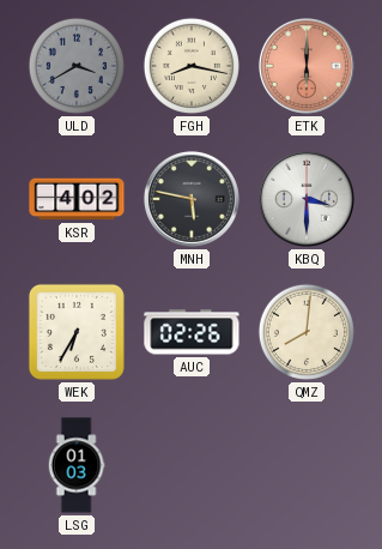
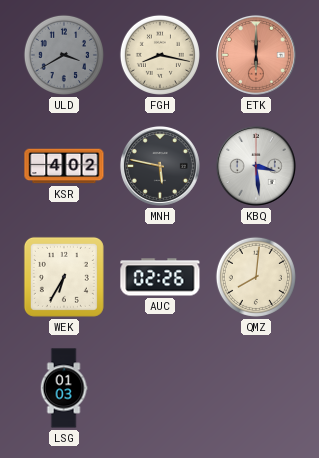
KBQ: 3:30 -> 3:29
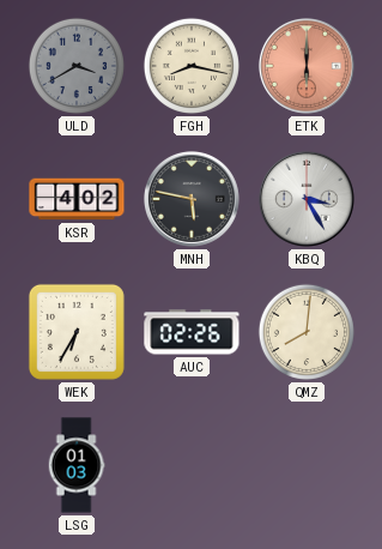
KBQ: 3:29 -> 3:25
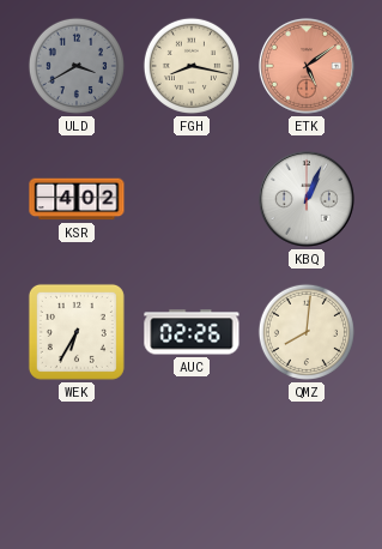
ETK: 6:00 -> 5:09
MNH: 5:47 -> none
KBQ: 3:25 -> 1:04
LSG: 01:03 -> none
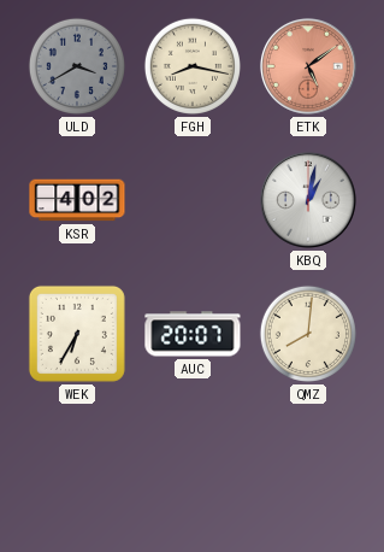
KBQ: 1:04 -> 1:02
AUC: 02:26 -> 20:07
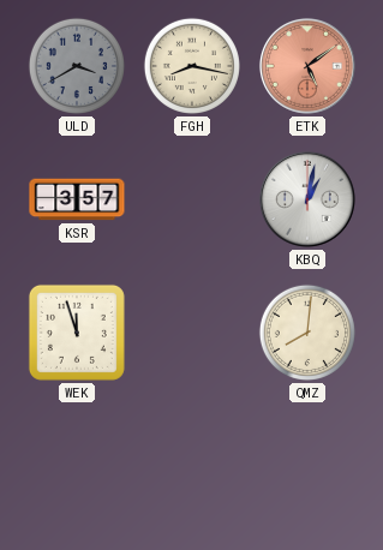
KSR: 4:02 -> 3:57
WEK: 6:35 -> 11:57
AUC: 20:07 -> none
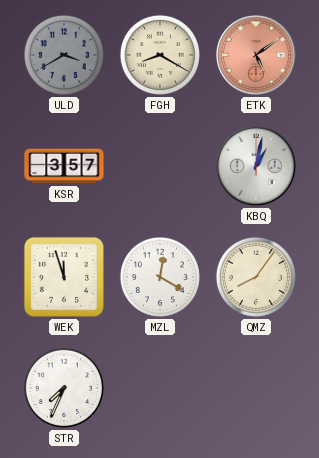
FGH: 8:17 -> 8:20
MZL: none -> 12:20
QMZ: 8:01 -> 8:06
STR: none -> 7:34
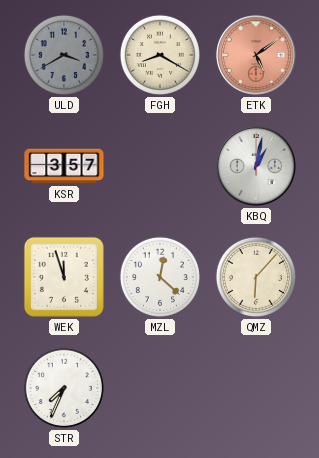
MZL: 12:20 -> 12:22
QMZ: 8:06 -> 6:07
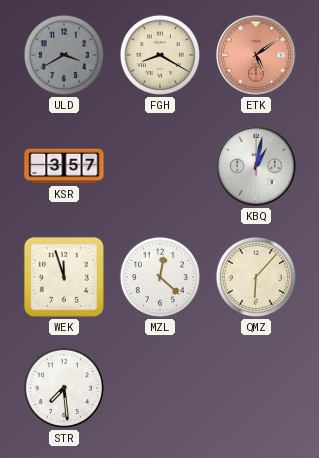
STR: 7:34 -> 7:29
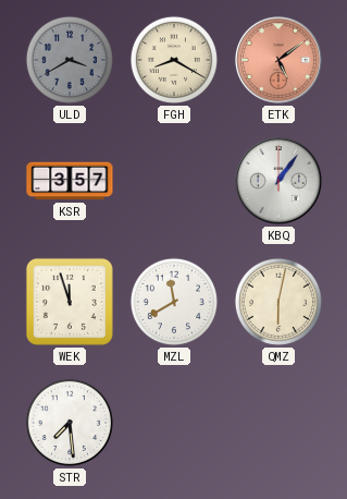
KBQ: 1:02 -> 1:06
MZL: 12:22 -> 11:40
QMZ: 6:07 -> 6:02
